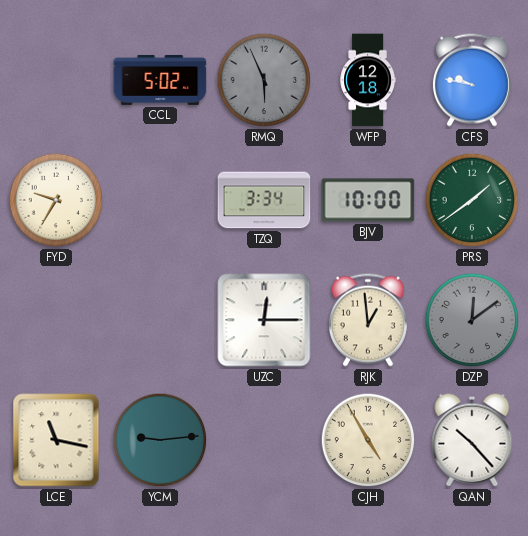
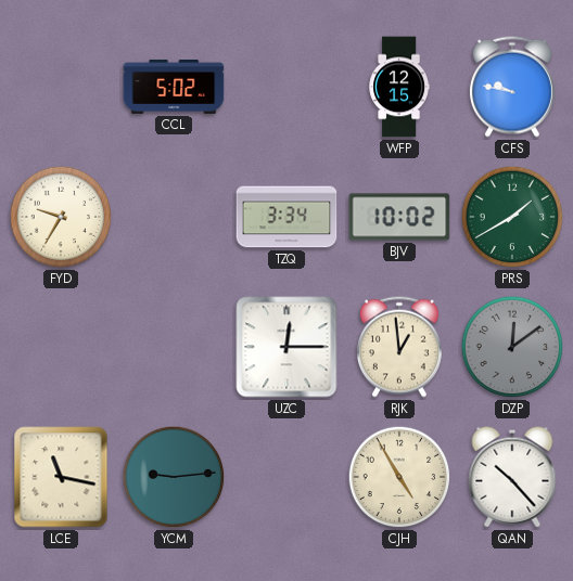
RMQ: 5:56 -> none
WFP: 12:18 -> 12:15
BJV: 10:00 -> 10:02
PRS: 1:39 -> 1:40
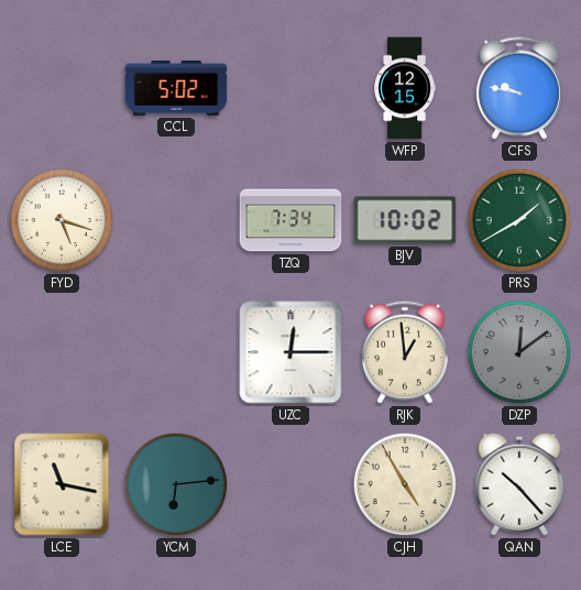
FYD: 9:35 -> 5:18
TZQ: 3:34 -> 7:34
YCM: 9:14 -> 6:14
